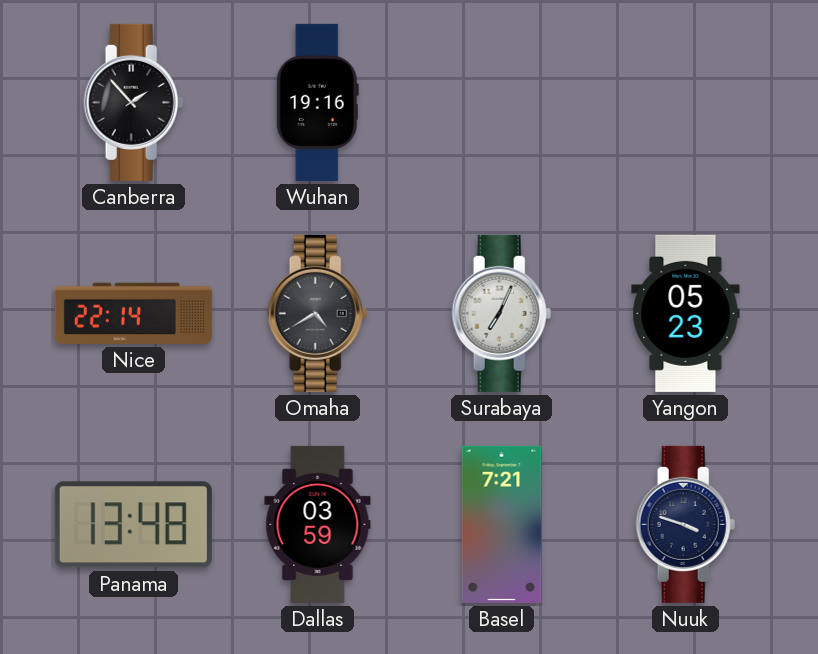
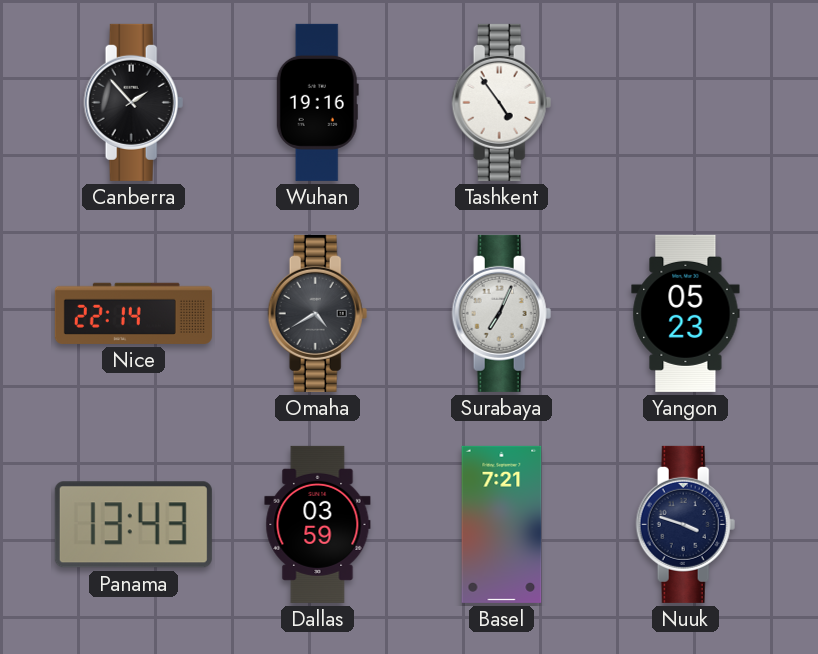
Tashkent: none -> 4:54
Panama: 13:48 -> 13:43
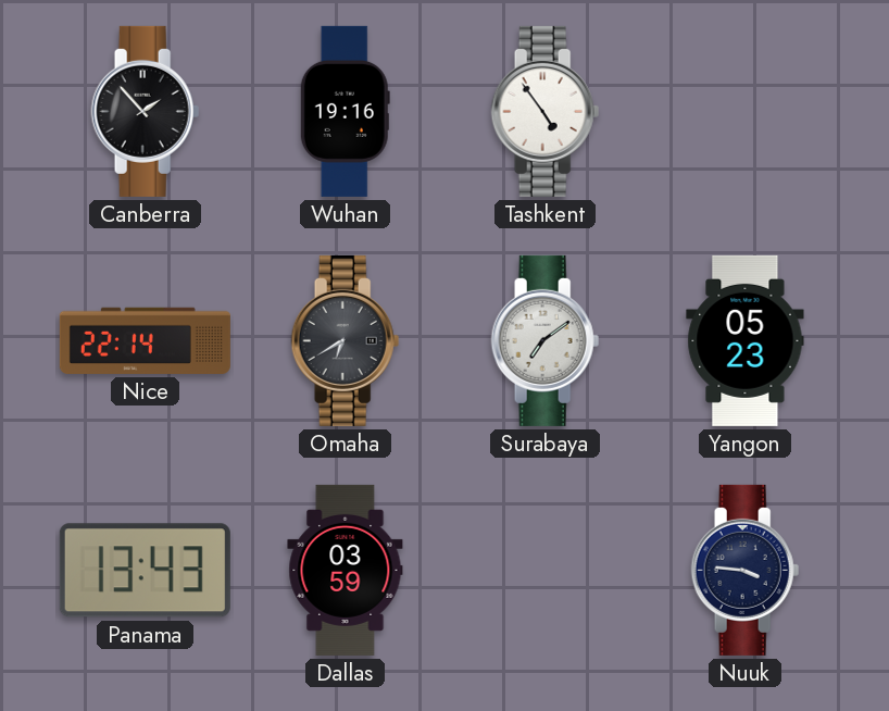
Omaha: 4:40 -> 6:40
Surabaya: 7:04 -> 7:09
Basel: 7:21 -> none
Nuuk: 3:48 -> 3:46
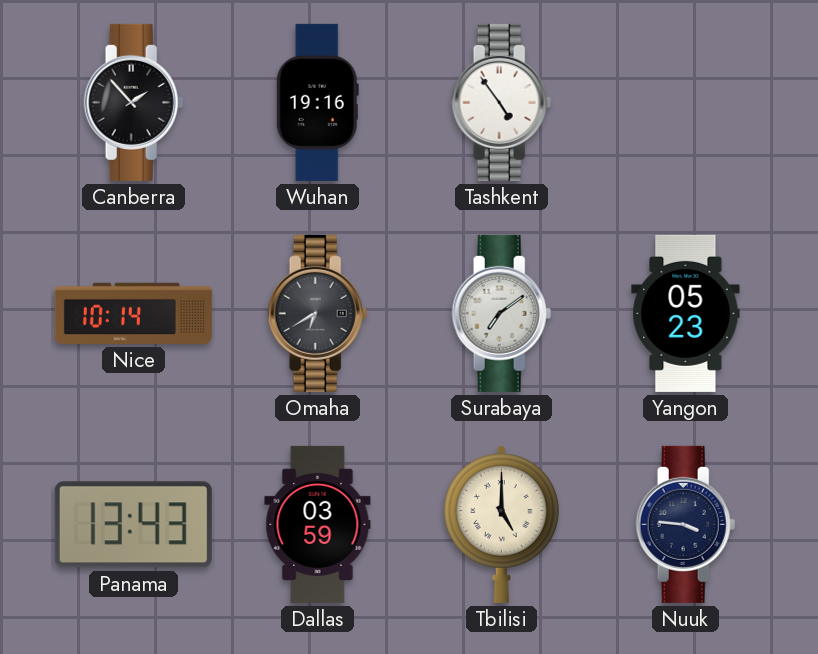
Nice: 22:14 -> 10:14
Tbilisi: none -> 5:00
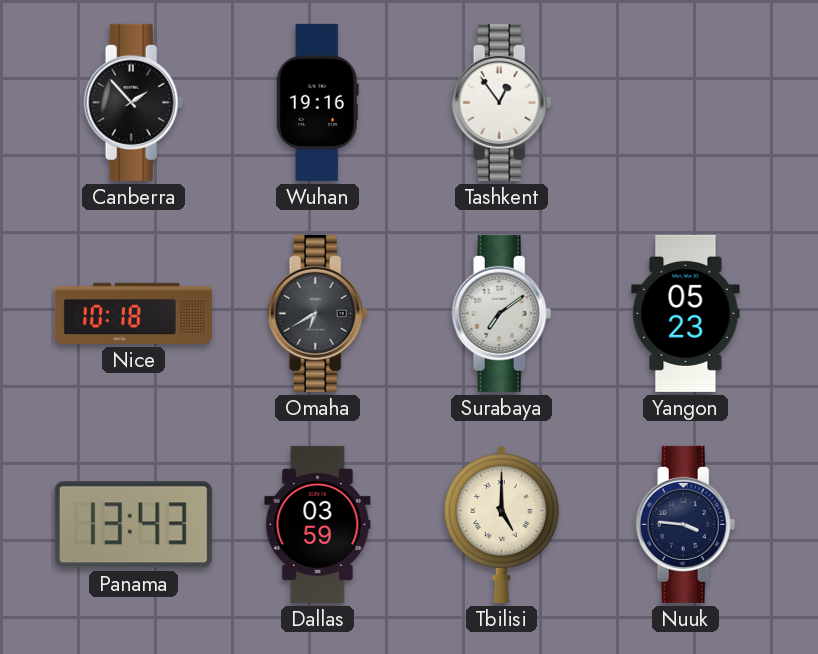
Tashkent: 4:54 -> 12:54
Nice: 10:14 -> 10:18
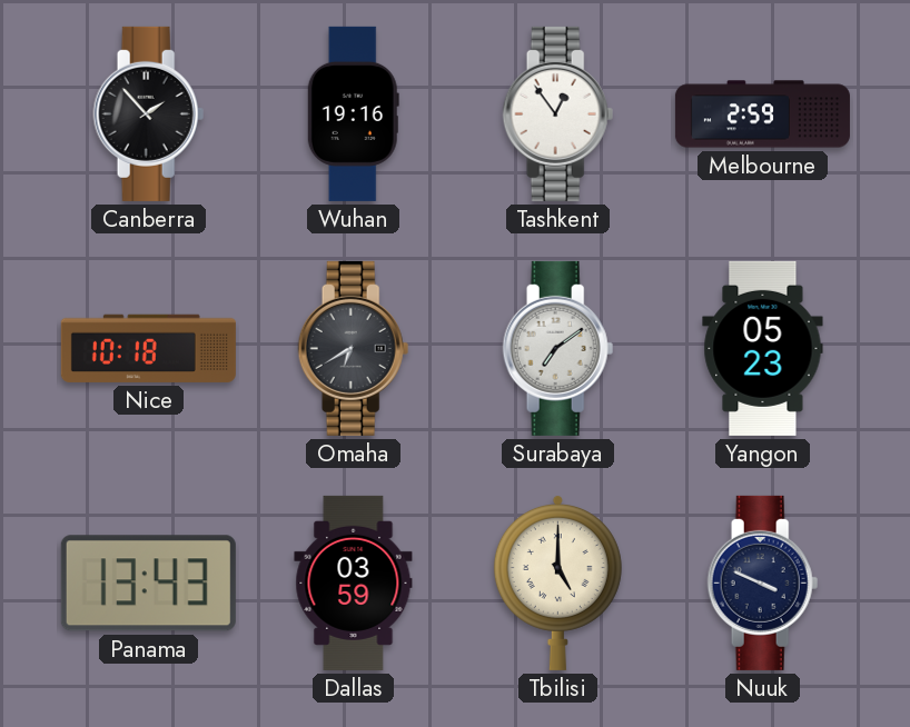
Melbourne: none -> 2:59
Nuuk: 3:46 -> 3:49
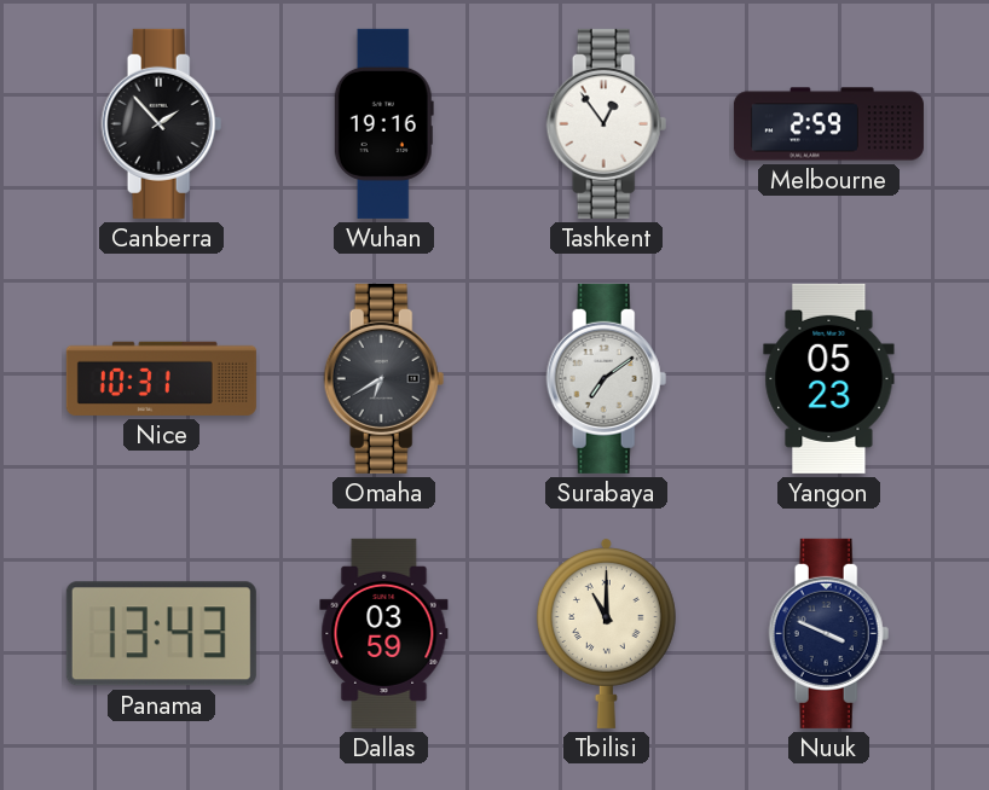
Nice: 10:18 -> 10:31
Tbilisi: 5:00 -> 11:00
